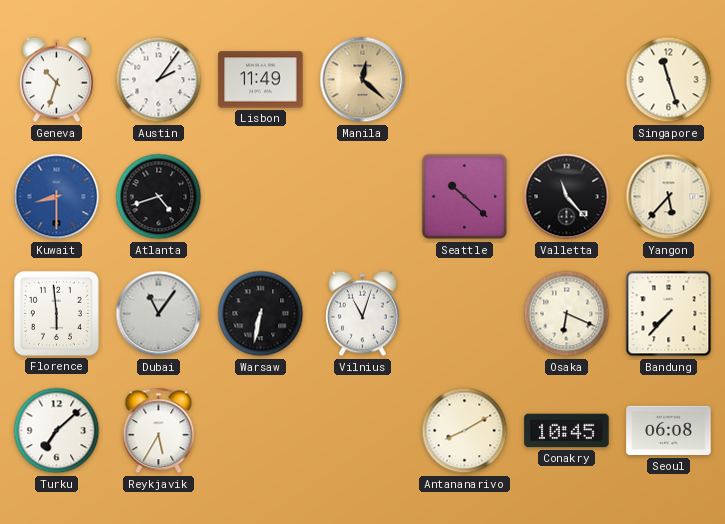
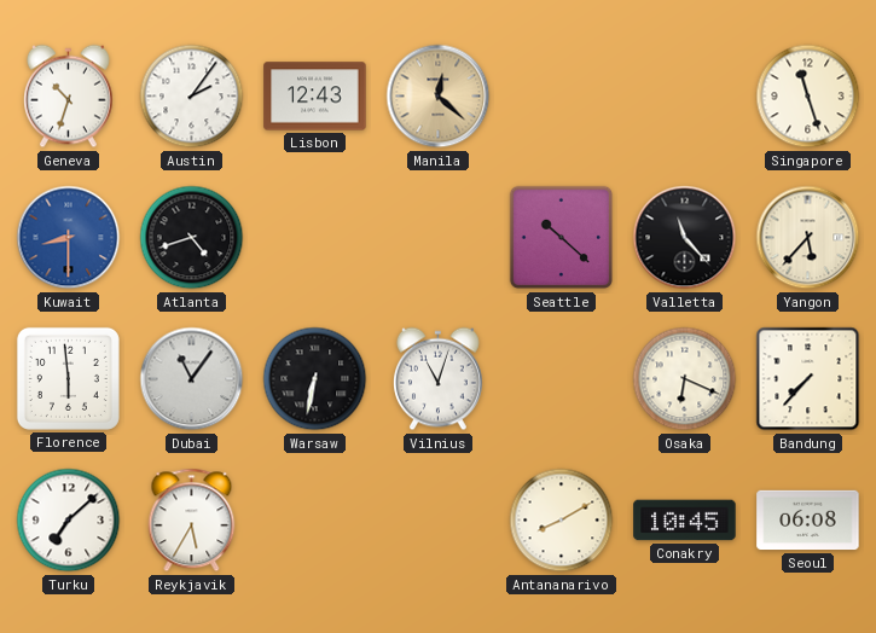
Lisbon: 11:49 -> 12:43
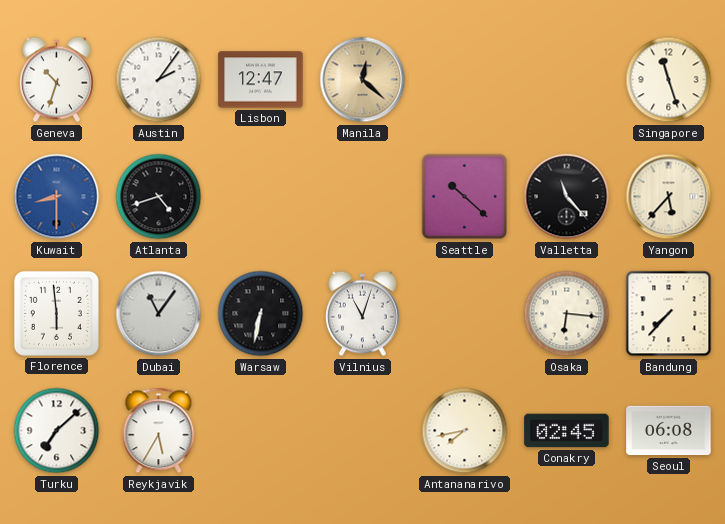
Lisbon: 12:43 -> 12:47
Osaka: 6:19 -> 6:16
Antananarivo: 8:10 -> 7:43
Conakry: 10:45 -> 02:45
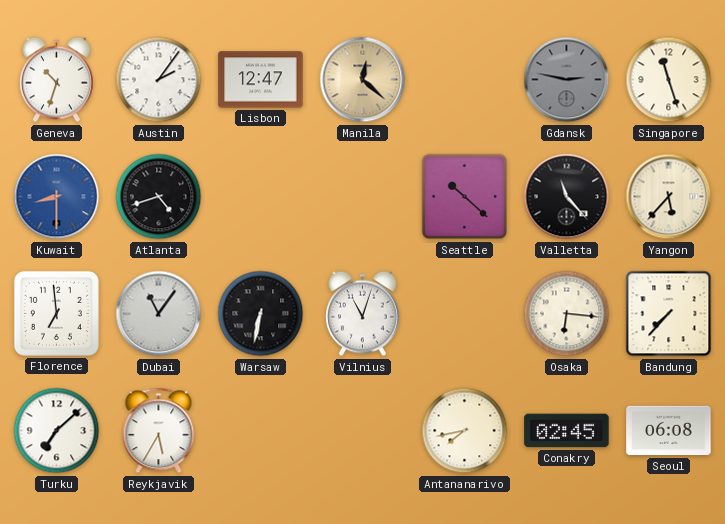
Gdansk: none -> 2:47
Florence: 5:59 -> 6:59
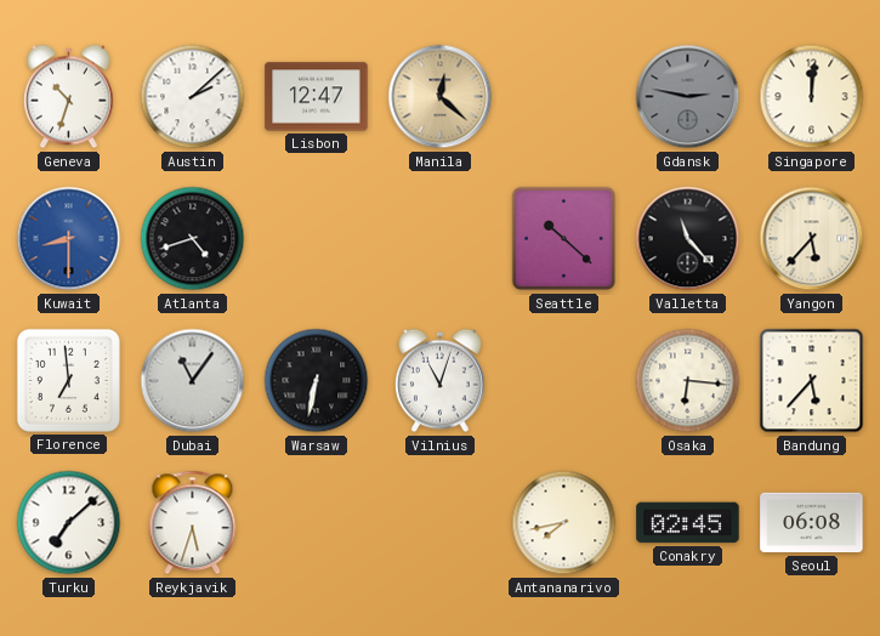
Austin: 2:06 -> 2:08
Singapore: 11:27 -> 12:01
Bandung: 7:37 -> 5:37
Reykjavik: 5:35 -> 5:33
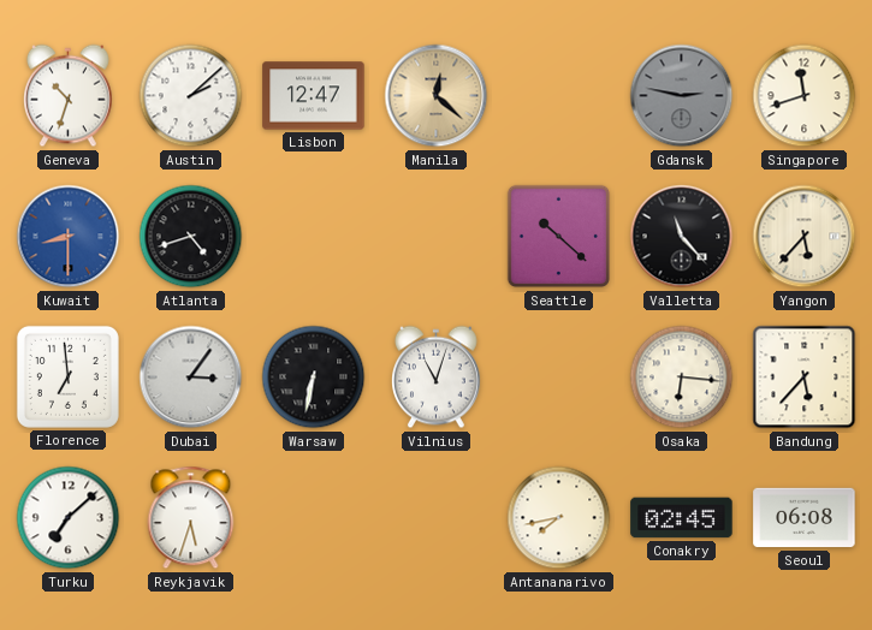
Singapore: 12:01 -> 11:42
Dubai: 11:06 -> 3:06
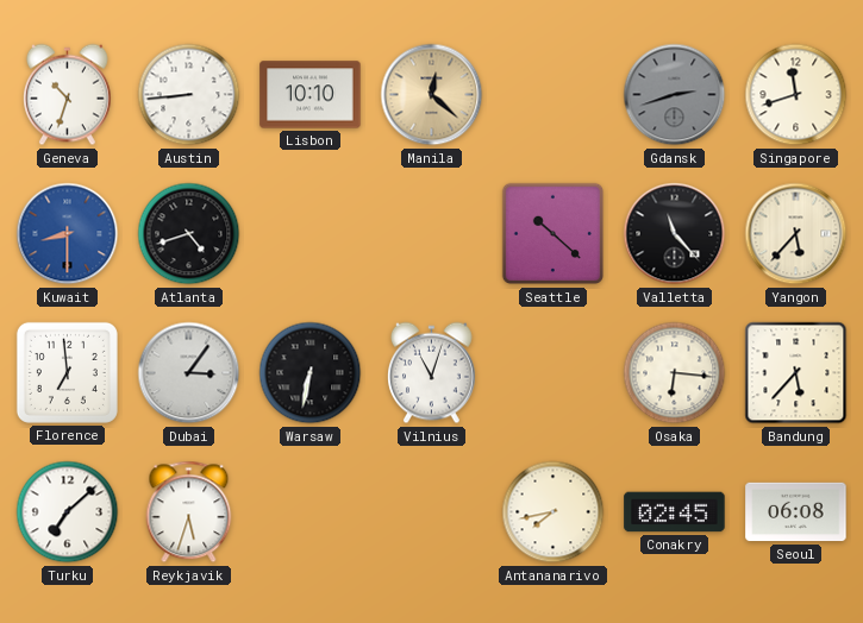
Austin: 2:08 -> 8:44
Lisbon: 12:47 -> 10:10
Gdansk: 2:47 -> 2:42
